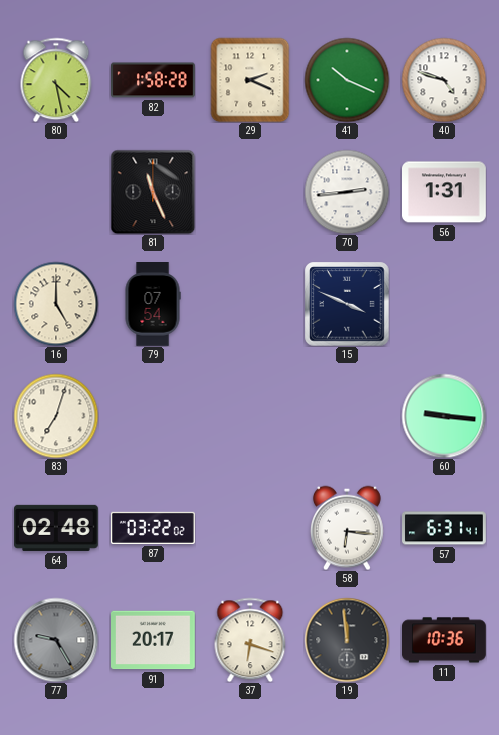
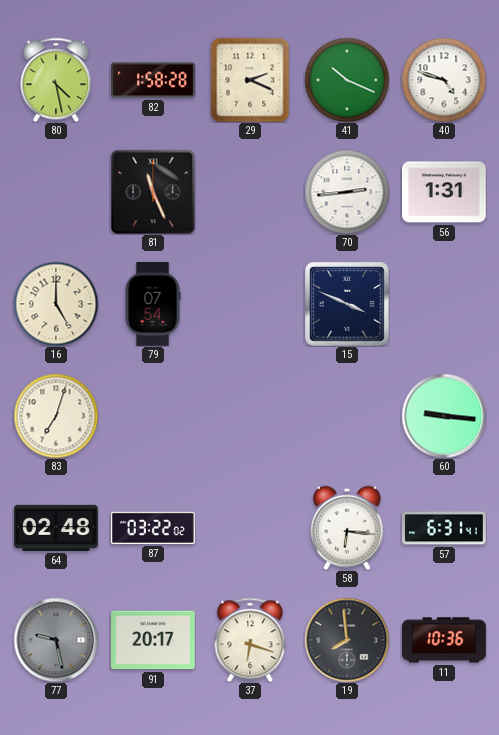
77: 9:25 -> 9:28
19: 11:59 -> 7:59
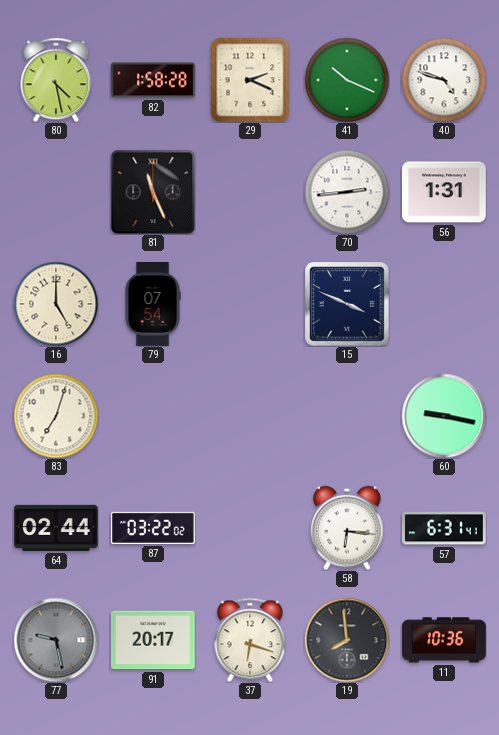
60: 9:16 -> 9:17
64: 02:48 -> 02:44
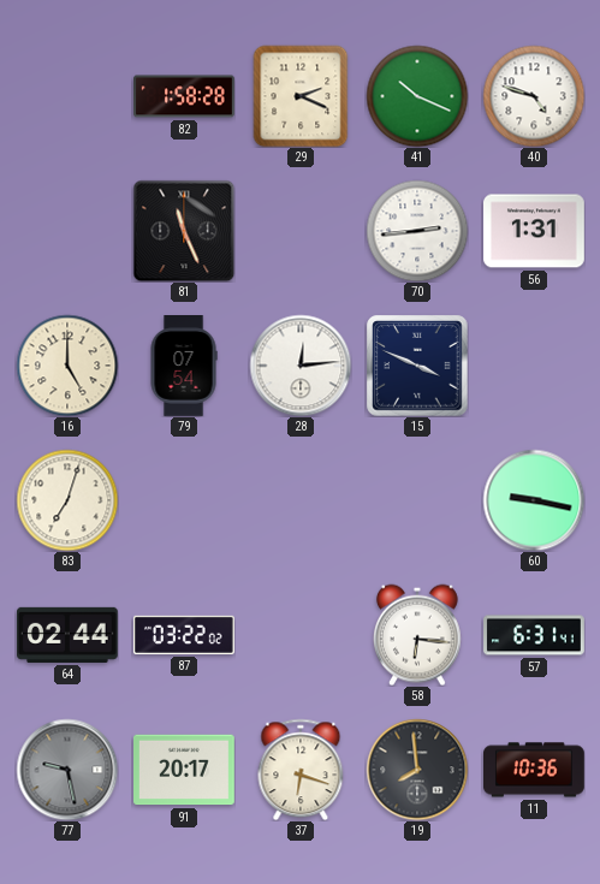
80: 4:28 -> none
28: none -> 12:14
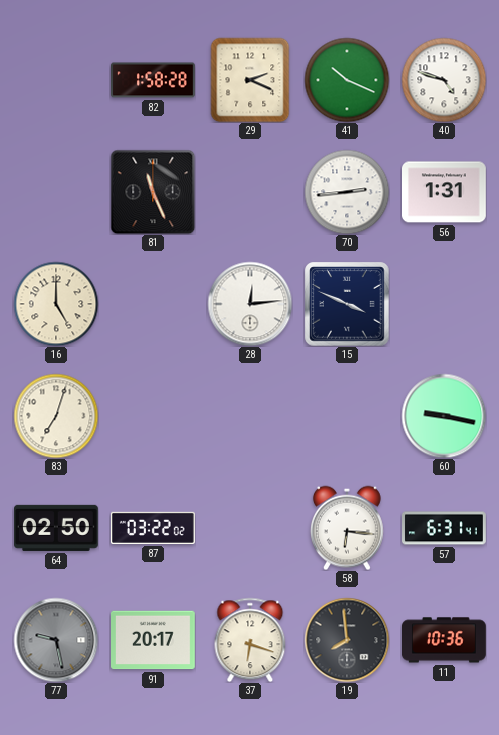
79: 07:54 -> none
64: 02:44 -> 02:50
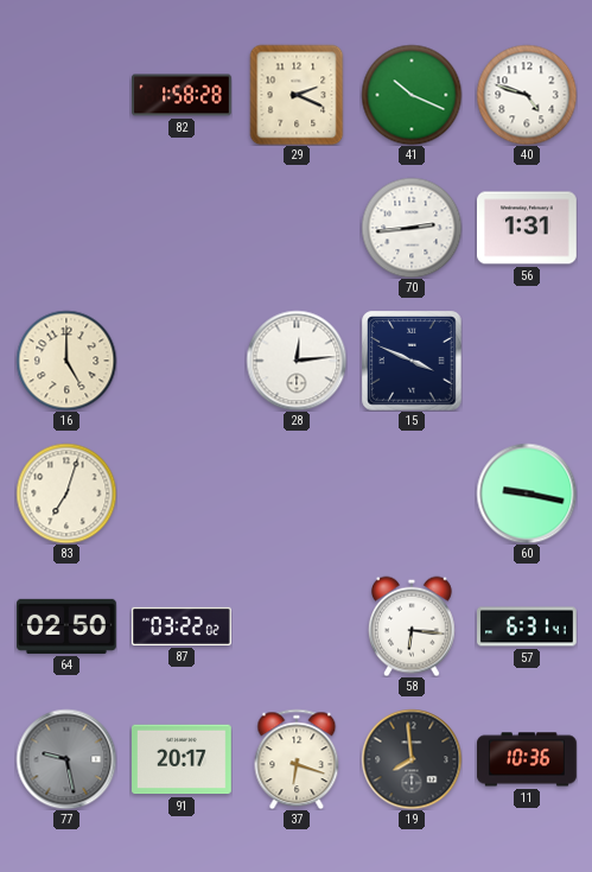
81: 11:26 -> none
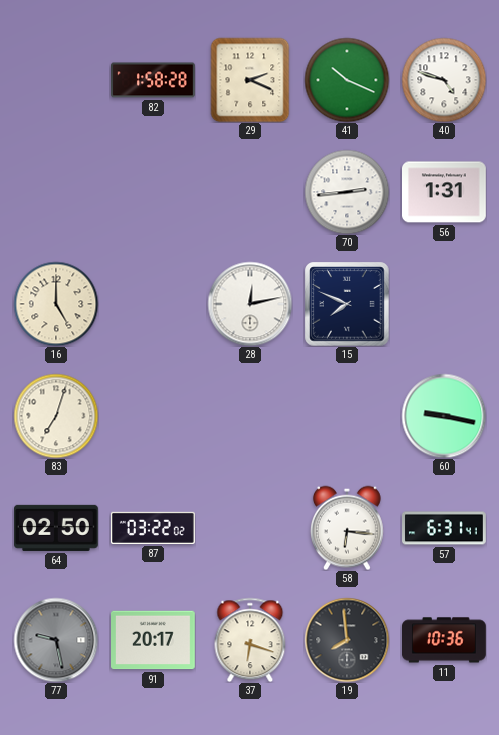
28: 12:14 -> 12:13
15: 3:49 -> 7:49
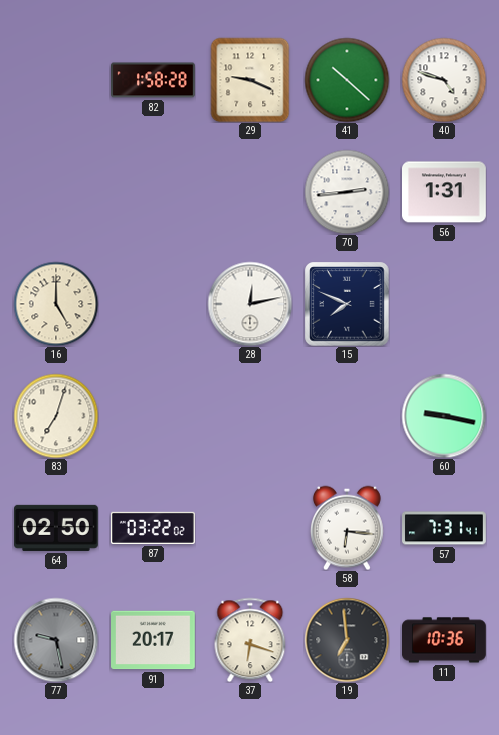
29: 2:19 -> 9:19
41: 10:19 -> 10:22
57: 6:31 -> 7:31
19: 7:59 -> 6:59
